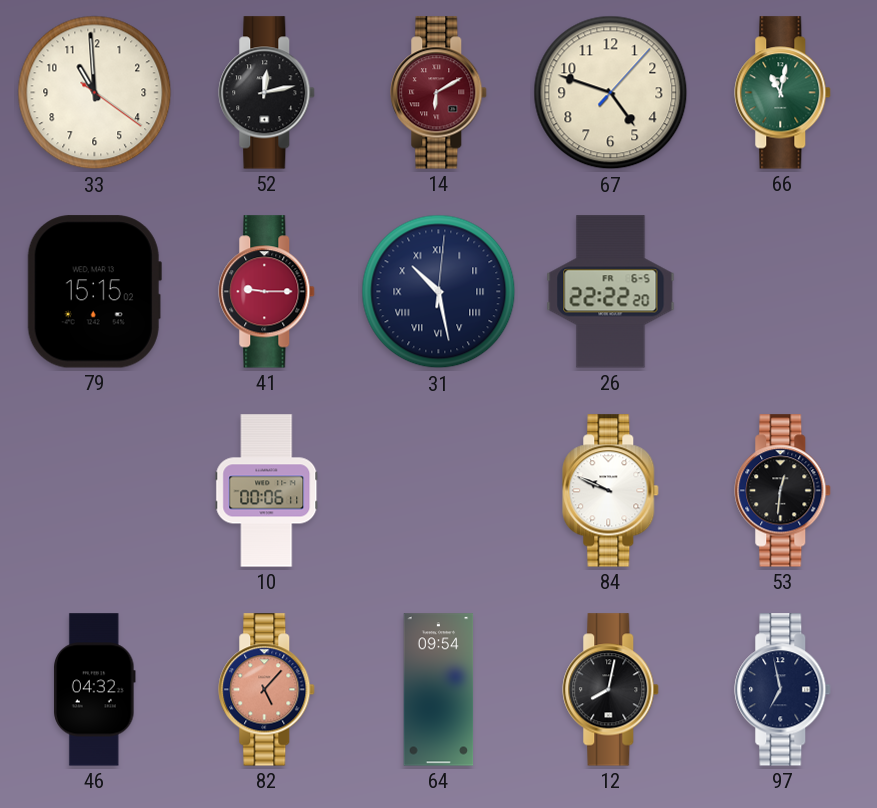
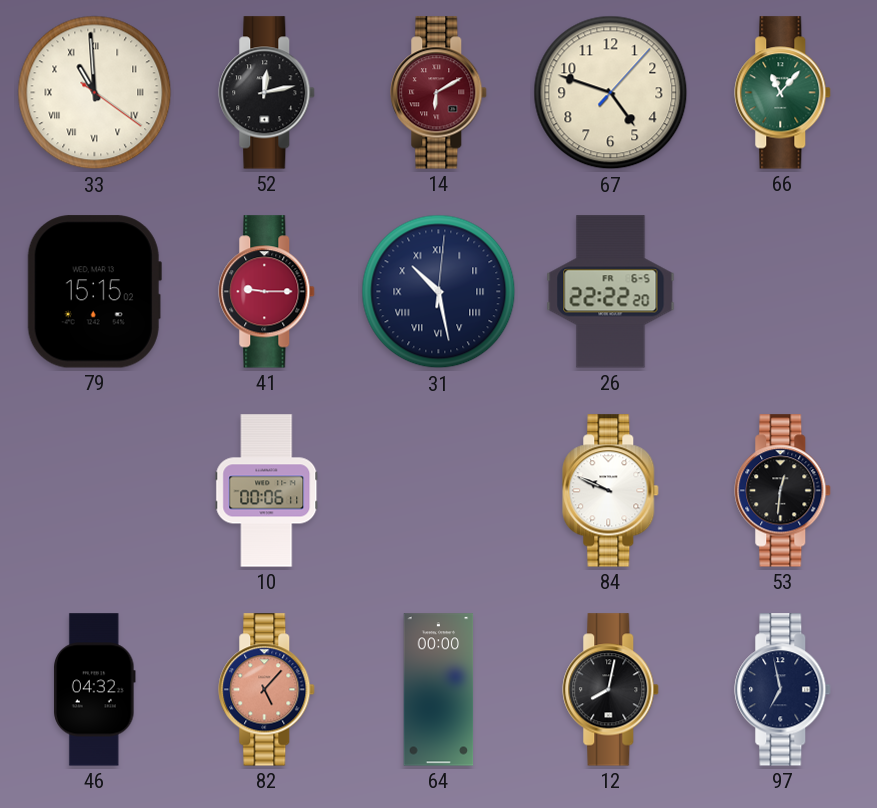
33 numerals: Arabic -> Roman
66: 11:02 -> 11:07
64: 09:54 -> 00:00
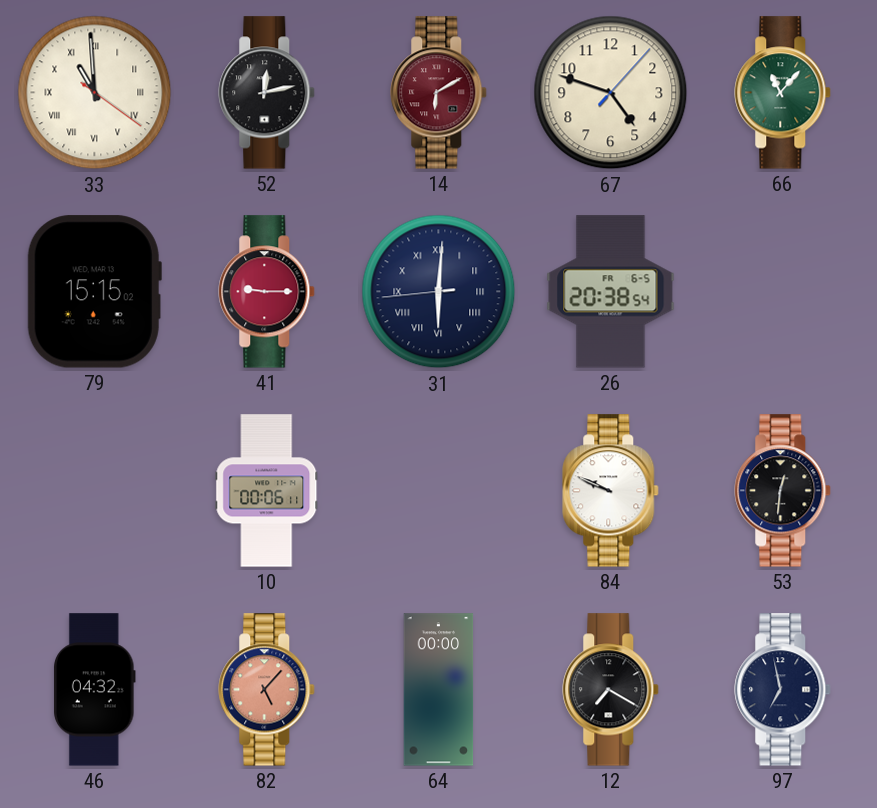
31: 10:28 -> 6:00
26: 22:22 -> 20:38
12: 8:02 -> 7:20
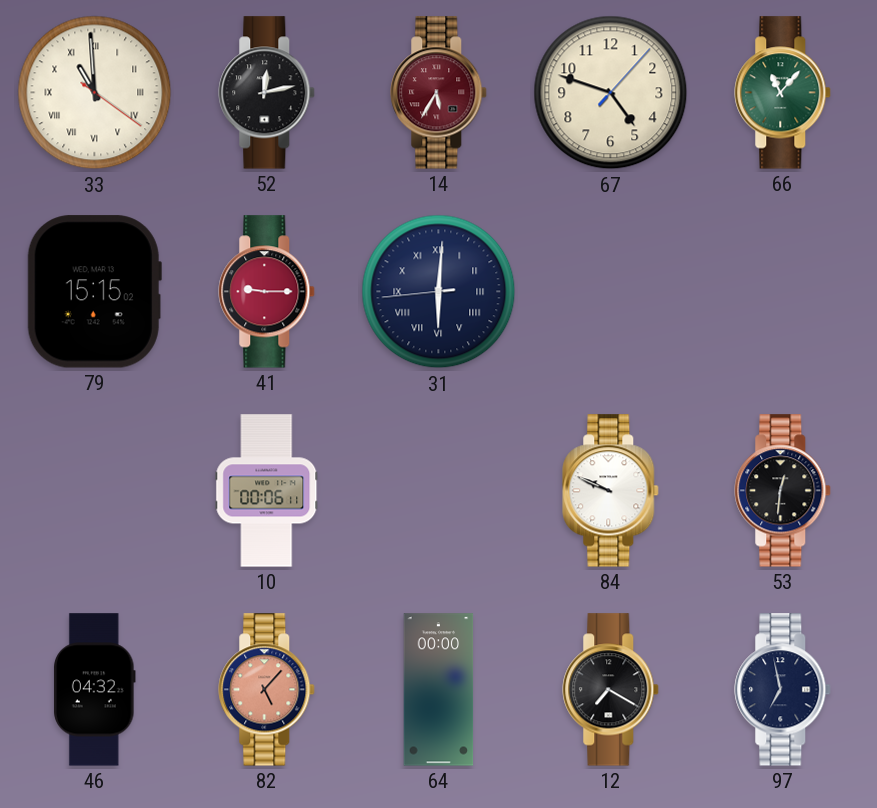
14: 6:10 -> 5:35
26: 20:38 -> none
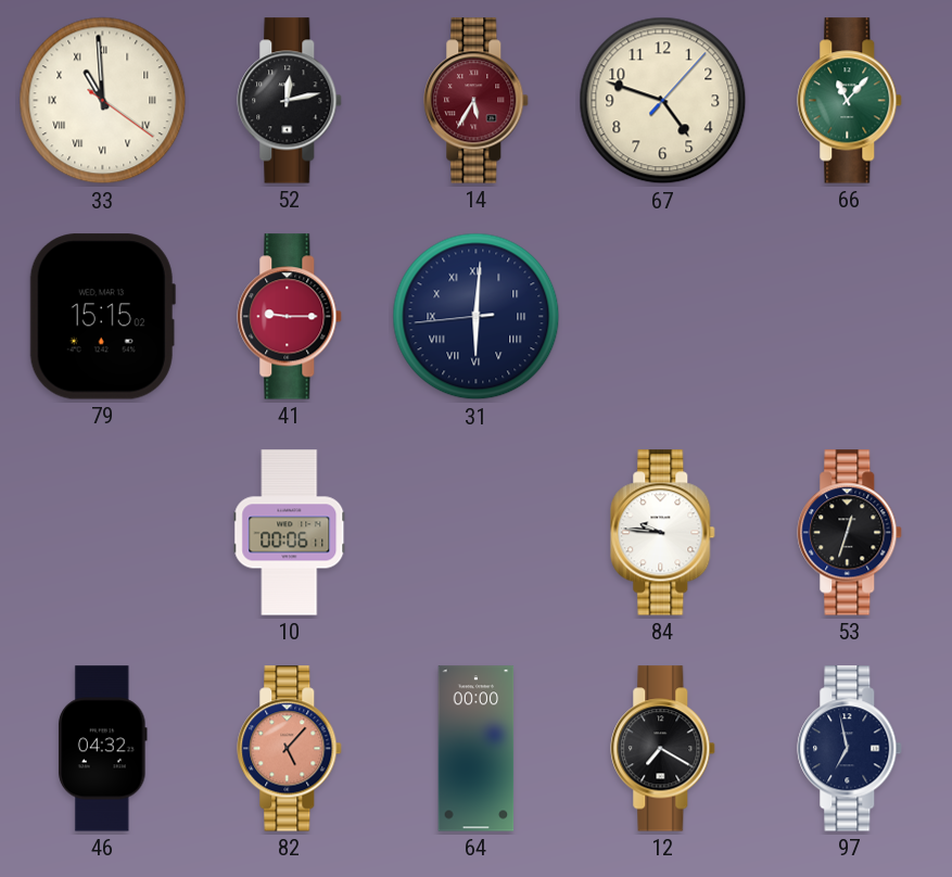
84: 9:49 -> 9:46
53: 12:31 -> 12:33
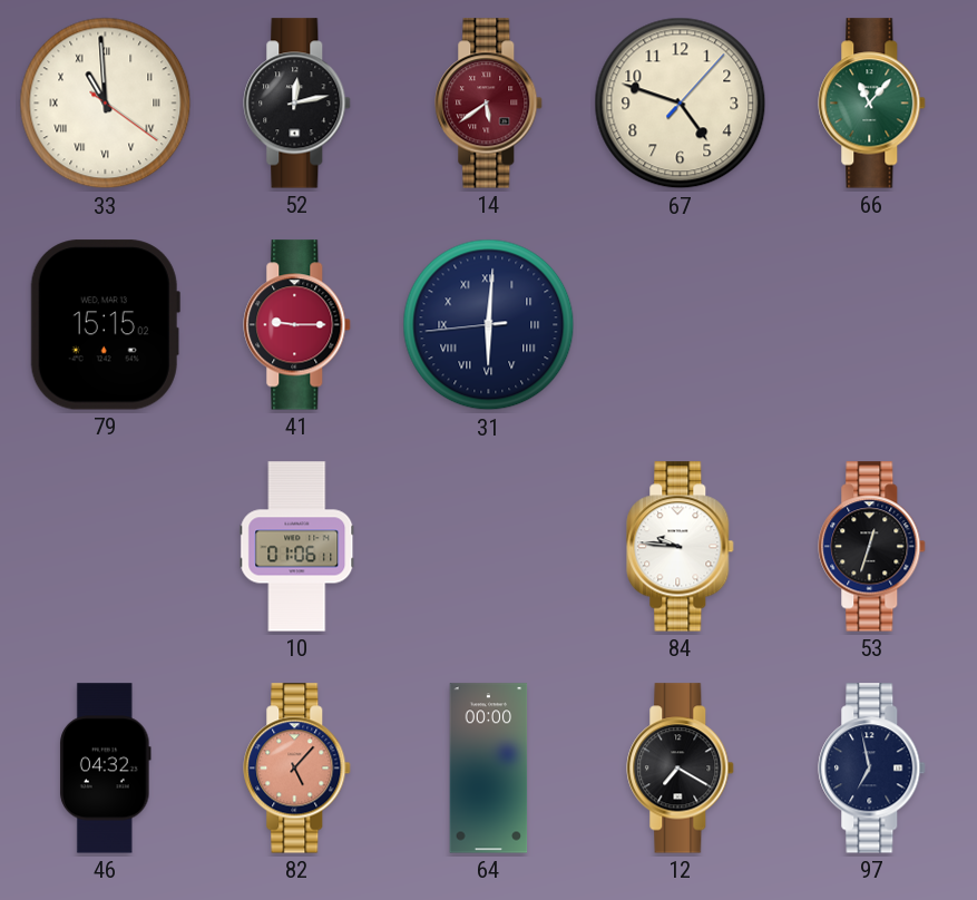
14: 5:35 -> 5:39
10: 00:06 -> 01:06
